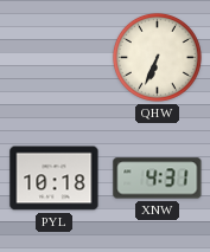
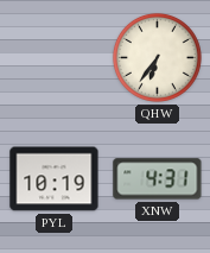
QHW: 6:34 -> 6:36
PYL: 10:18 -> 10:19
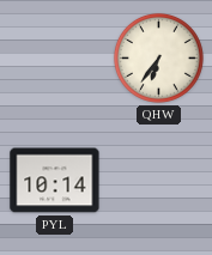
PYL: 10:19 -> 10:14
XNW: 4:31 -> none
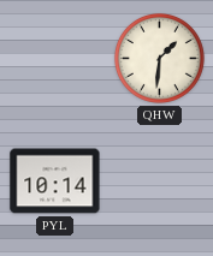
QHW: 6:36 -> 1:31
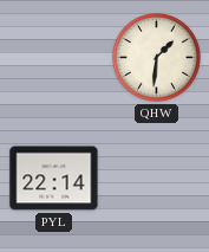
PYL: 10:14 -> 22:14
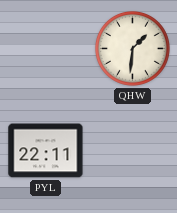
PYL: 22:14 -> 22:11
